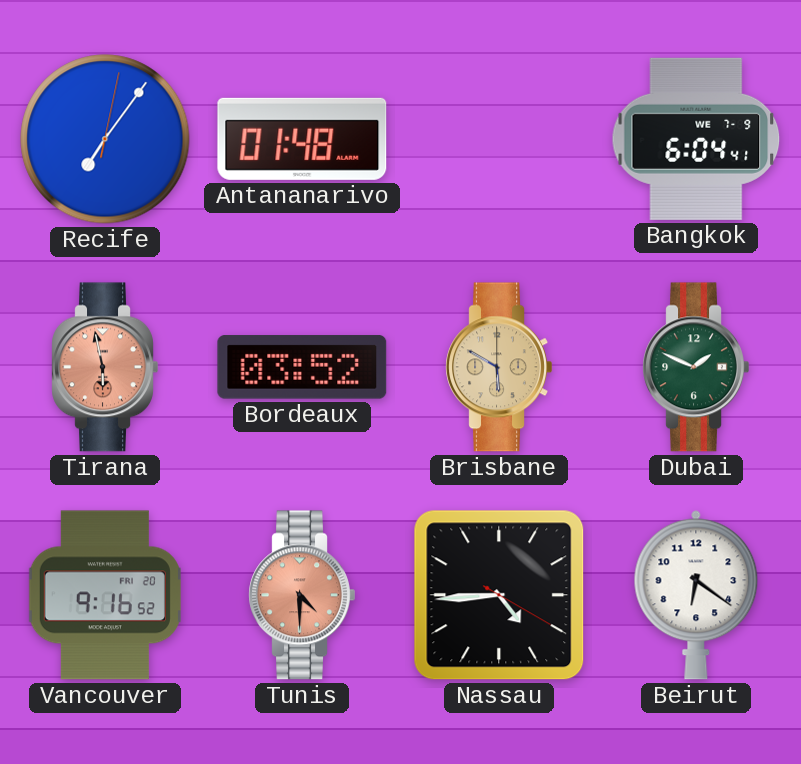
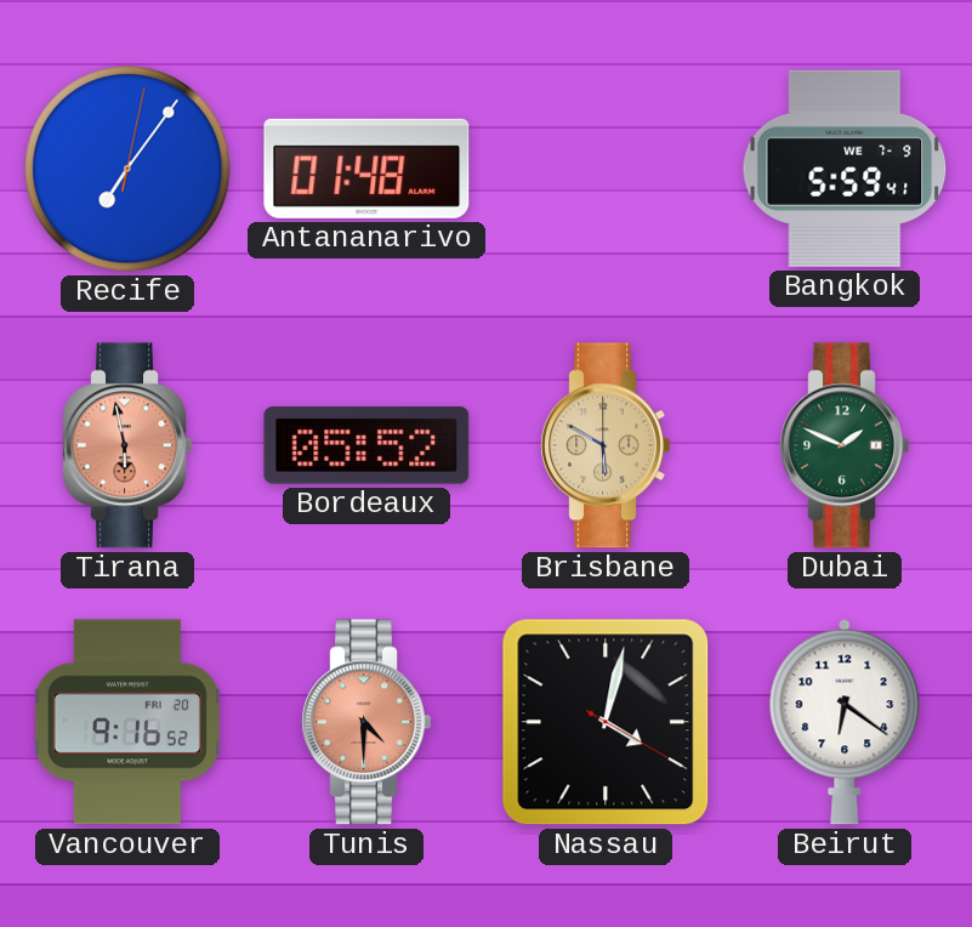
Bangkok: 6:04 -> 5:59
Bordeaux: 03:52 -> 05:52
Nassau: 4:44 -> 4:02
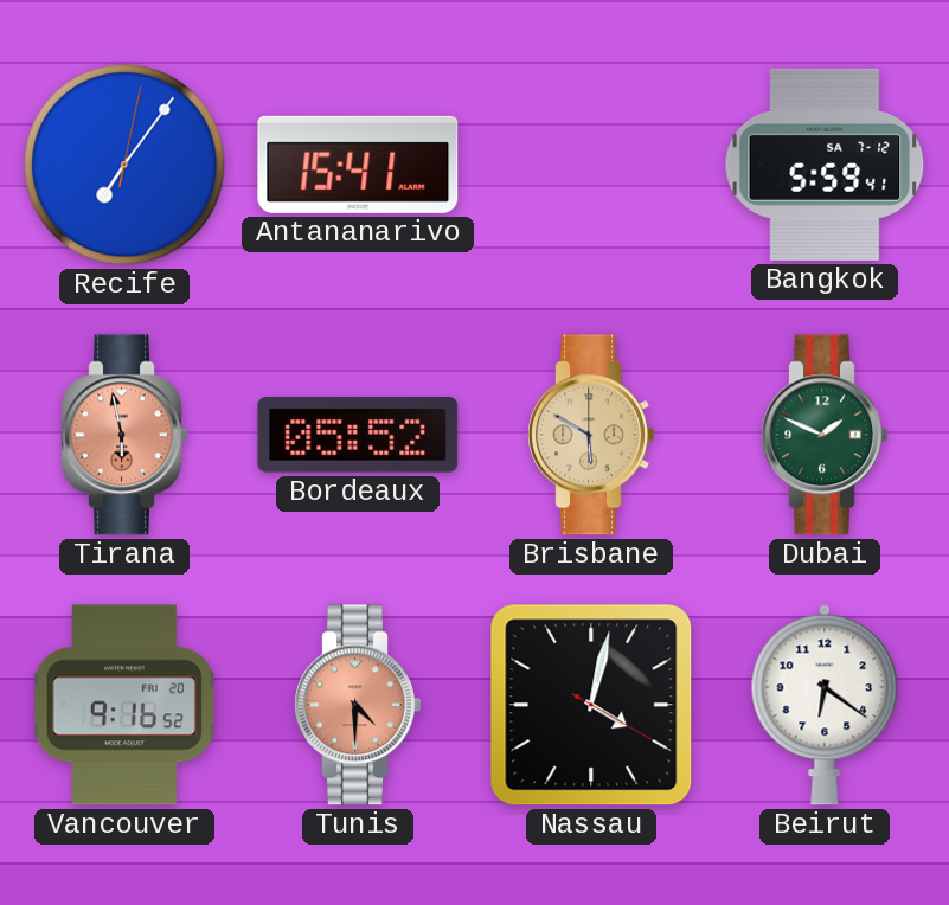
Antananarivo: 01:48 -> 15:41
Bangkok date: WE 7-9 -> SA 7-12
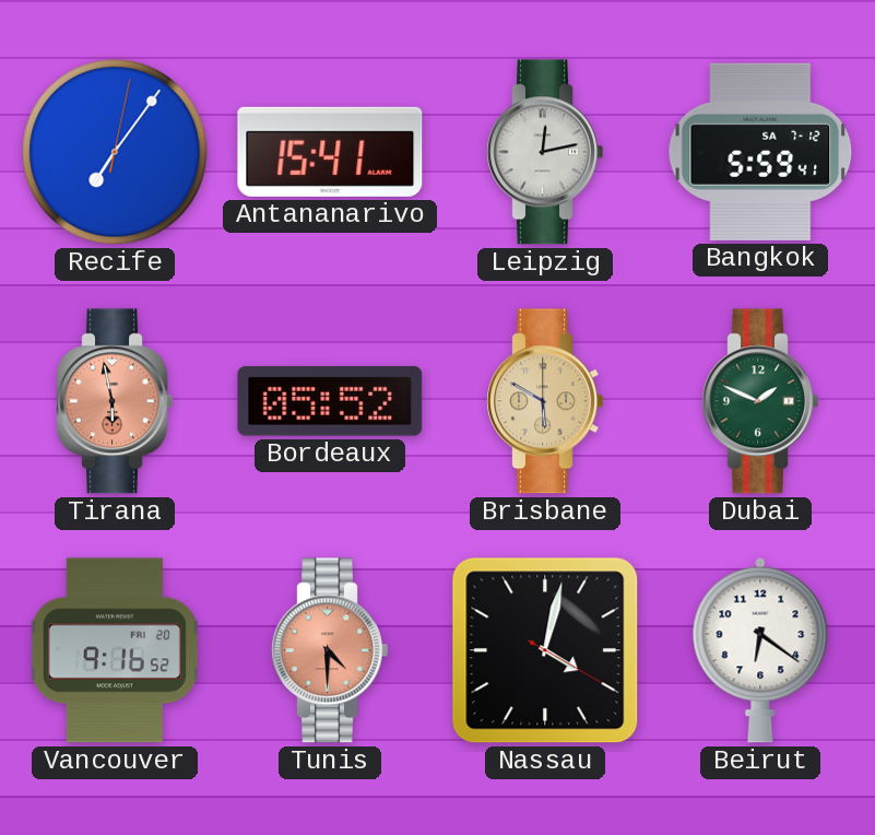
Leipzig: none -> 12:13
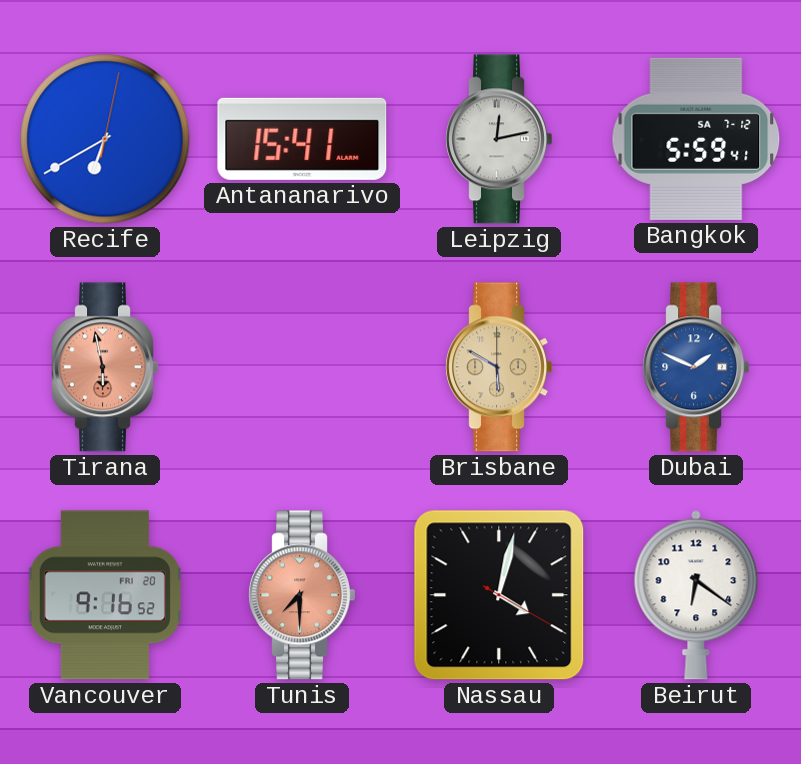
Recife: 7:06 -> 6:40
Bordeaux: 05:52 -> none
Dubai dial: green -> blue
Tunis: 4:30 -> 7:30
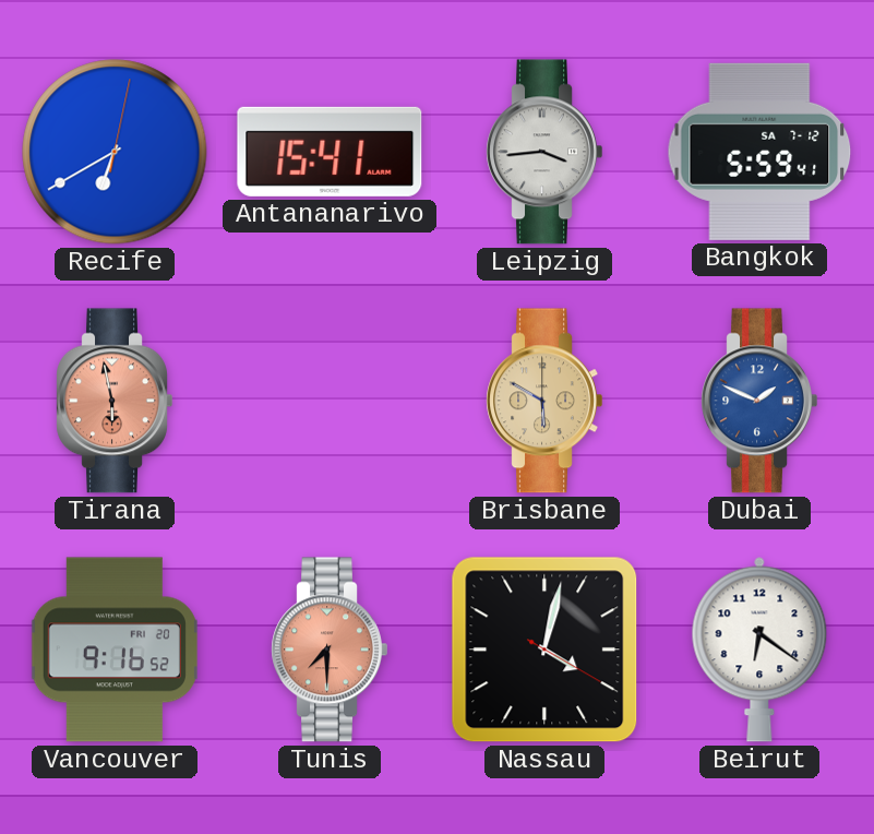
Leipzig: 12:13 -> 3:44
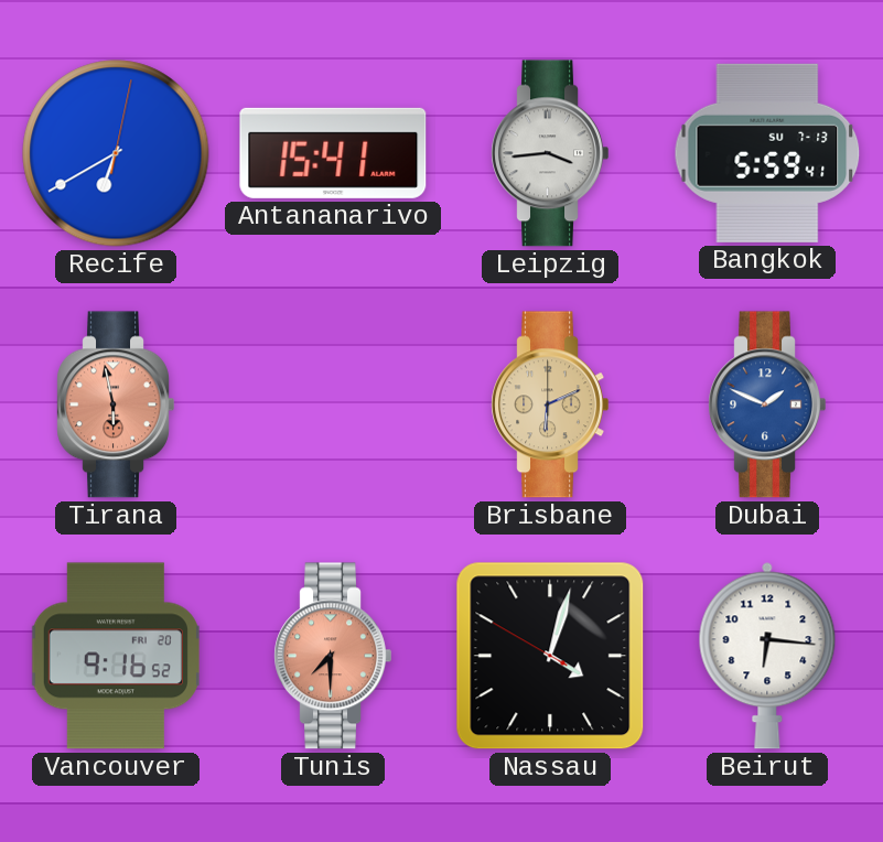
Bangkok date: SA 7-12 -> SU 7-13
Brisbane: 5:50 -> 6:11
Nassau: 4:02:20 -> 4:02:50
Beirut: 6:21 -> 6:16
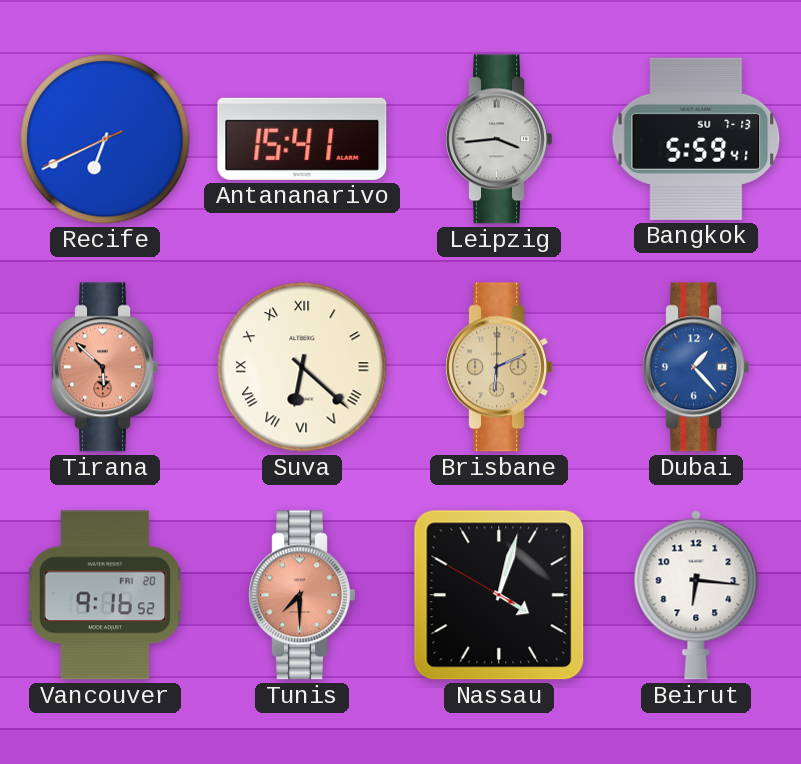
Recife: 6:40:02 -> 6:40:41
Tirana: 5:58 -> 5:52
Suva: none -> 6:22
Dubai: 1:49 -> 1:23
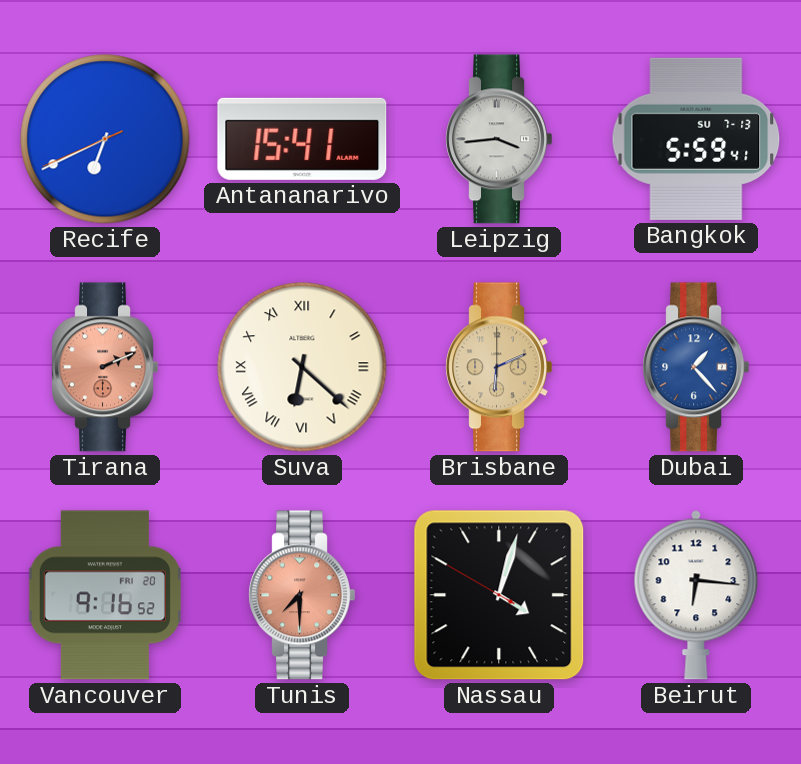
Tirana: 5:52 -> 2:11
